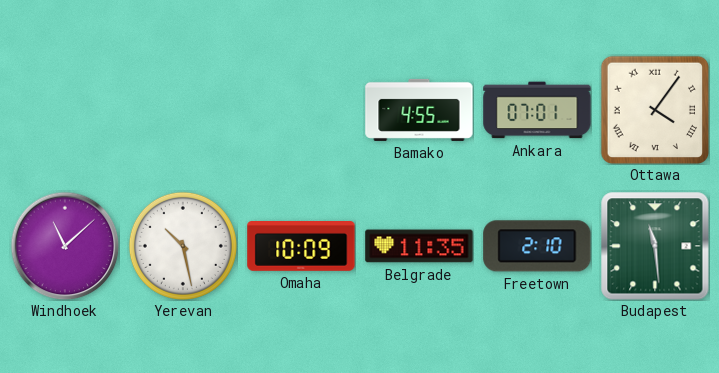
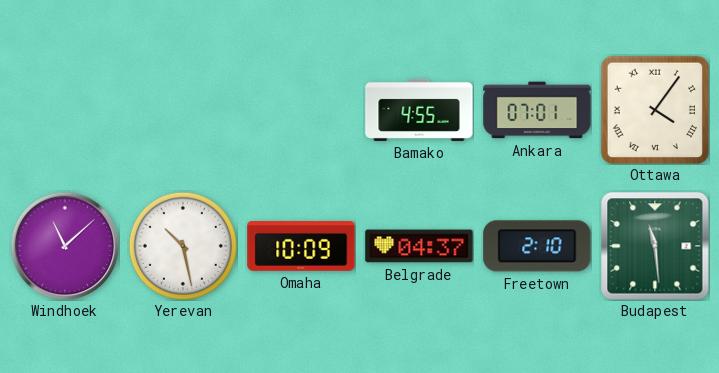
Belgrade: 11:35 -> 04:37
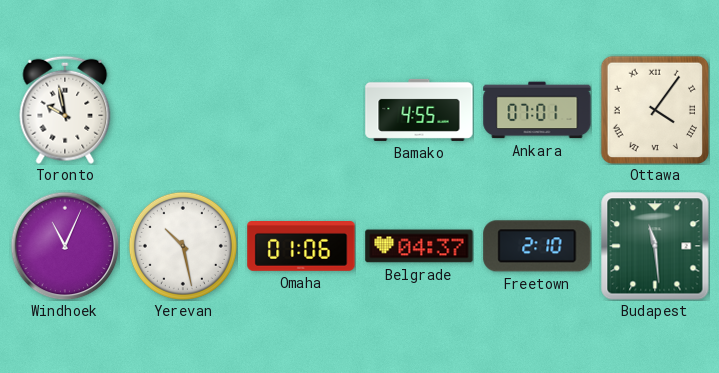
Toronto: none -> 9:58
Windhoek: 11:08 -> 11:04
Omaha: 10:09 -> 01:06
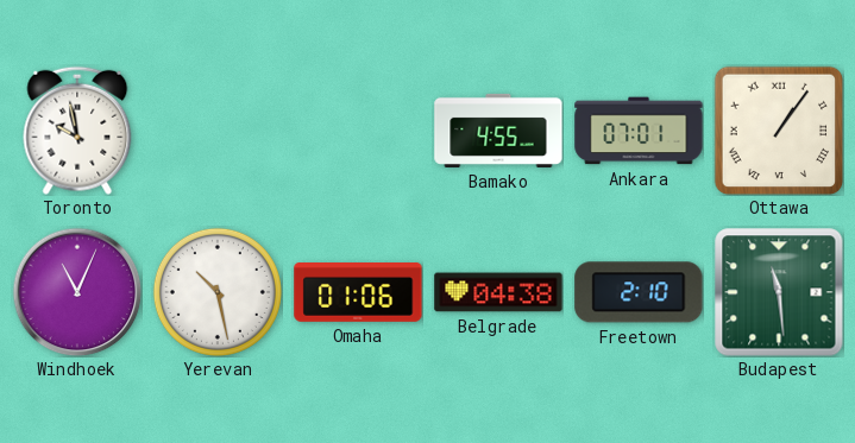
Ottawa: 4:06 -> 1:06
Belgrade: 04:37 -> 04:38
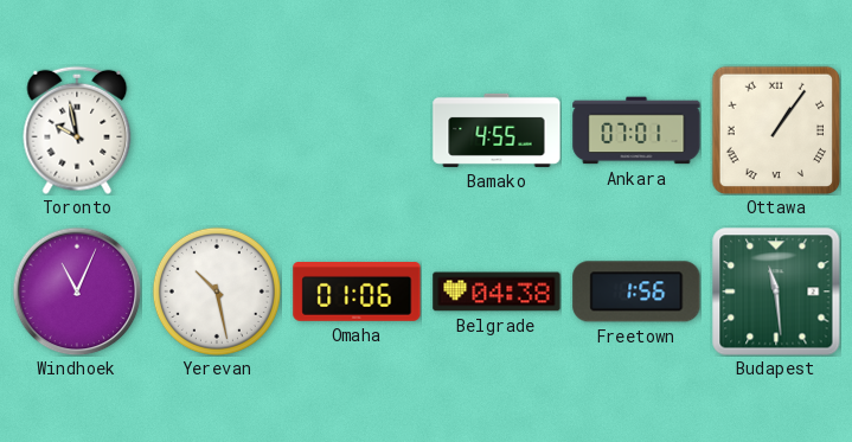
Freetown: 2:10 -> 1:56
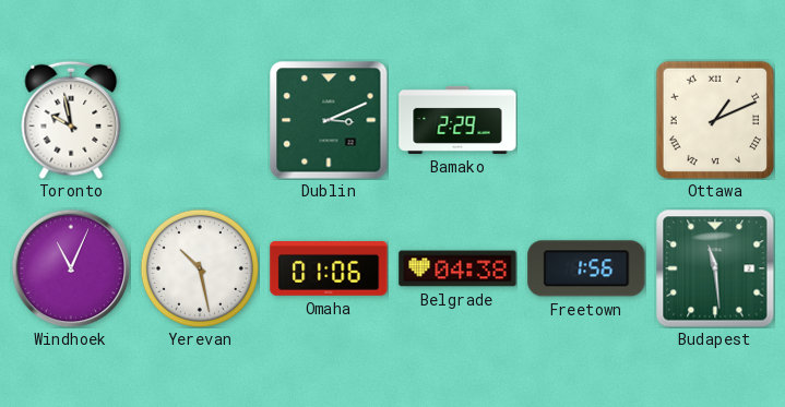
Dublin: none -> 3:11
Bamako: 4:55 -> 2:29
Ankara: 07:01 -> none
Ottawa: 1:06 -> 1:11
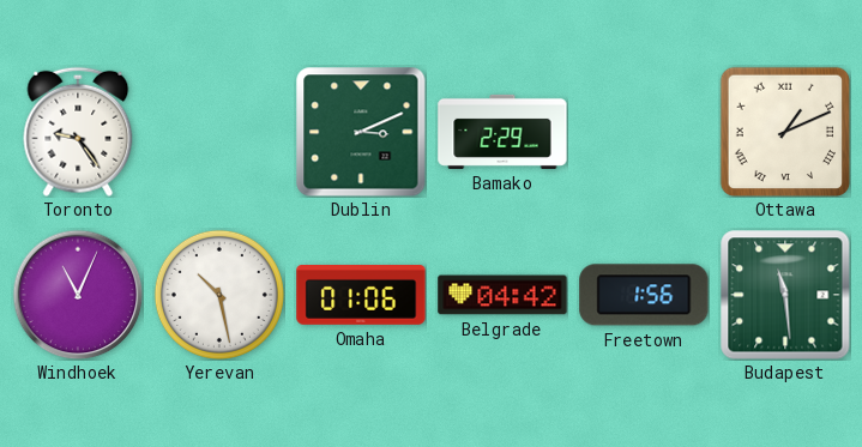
Toronto: 9:58 -> 9:24
Belgrade: 04:38 -> 04:42
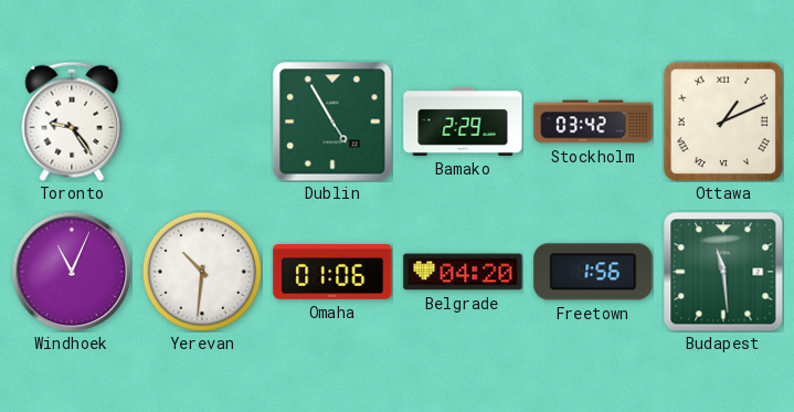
Dublin: 3:11 -> 4:55
Stockholm: none -> 03:42
Yerevan: 10:28 -> 10:31
Belgrade: 04:42 -> 04:20
